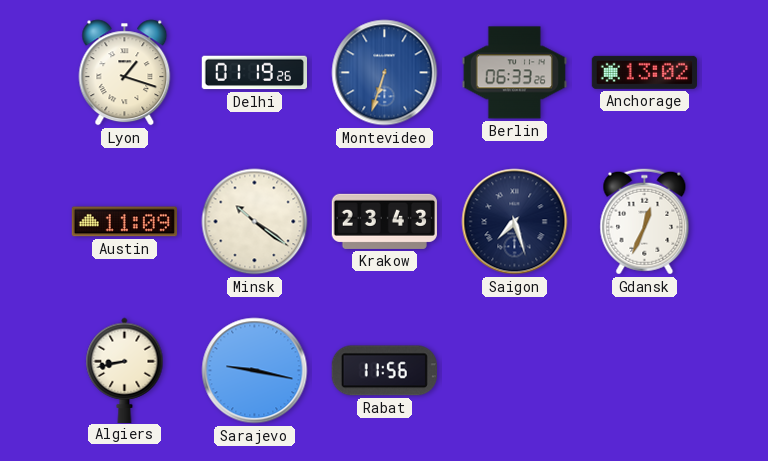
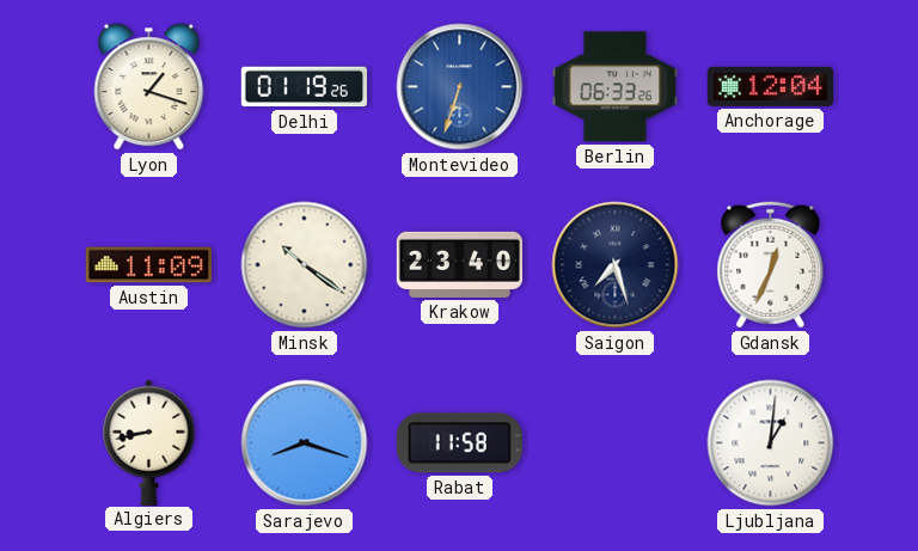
Anchorage: 13:02 -> 12:04
Krakow: 23:43 -> 23:40
Sarajevo: 9:17 -> 8:18
Rabat: 11:56 -> 11:58
Ljubljana: none -> 1:01
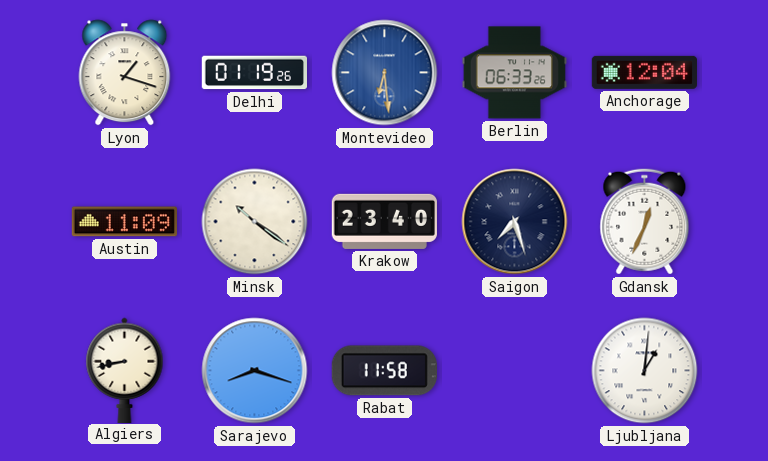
Montevideo: 6:33 -> 6:29
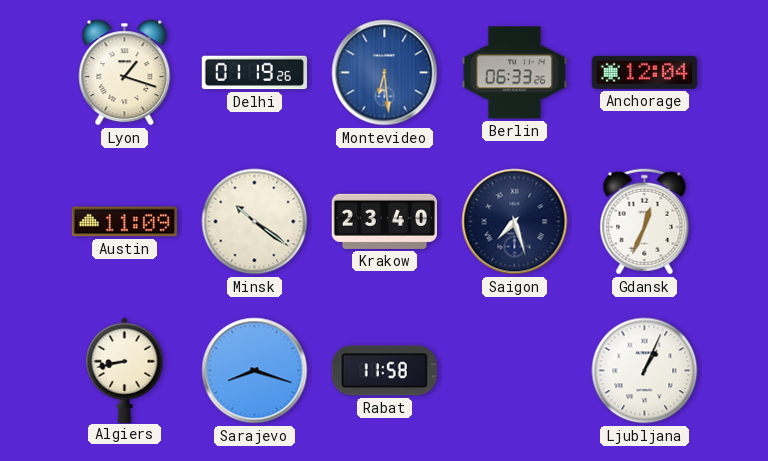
Ljubljana: 1:01 -> 1:04
